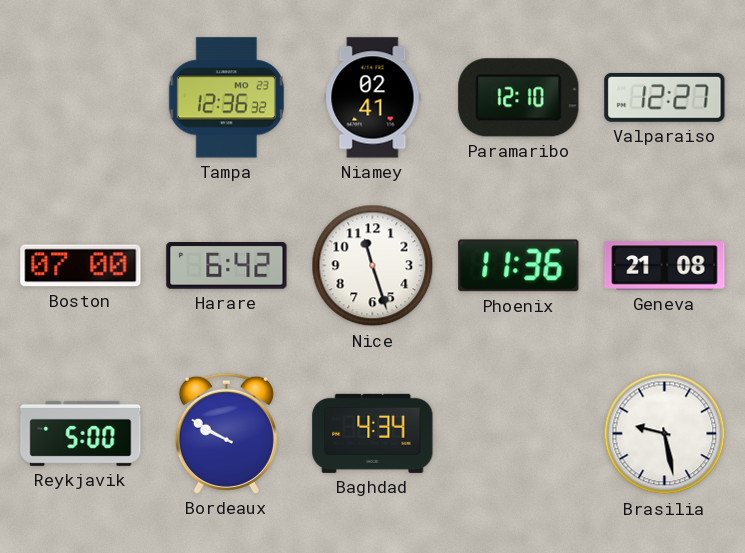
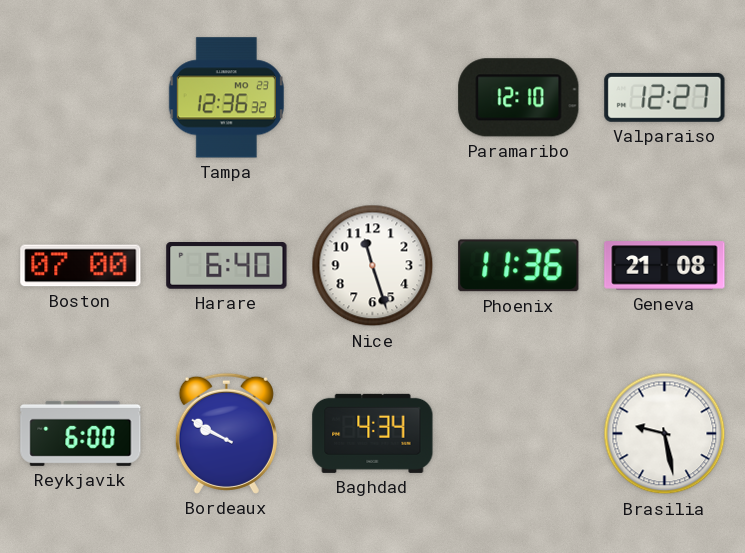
Niamey: 02:41 -> none
Harare: 6:42 -> 6:40
Reykjavik: 5:00 -> 6:00
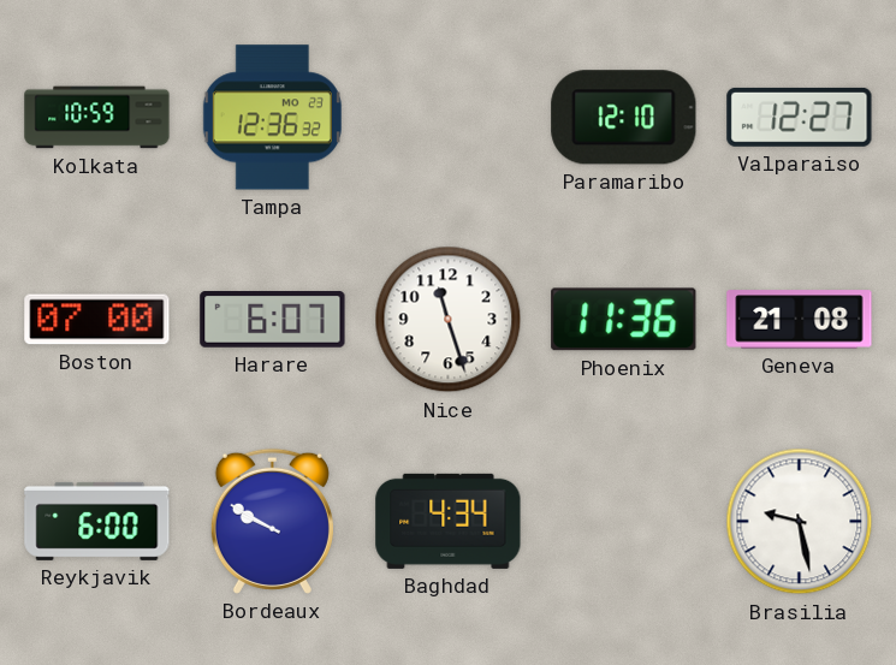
Kolkata: none -> 10:59
Harare: 6:40 -> 6:07
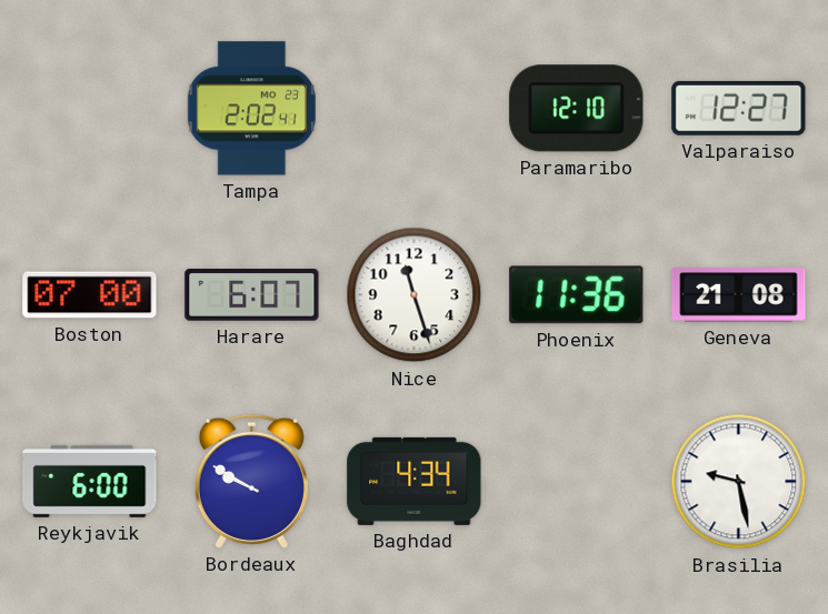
Kolkata: 10:59 -> none
Tampa: 12:36 -> 2:02
